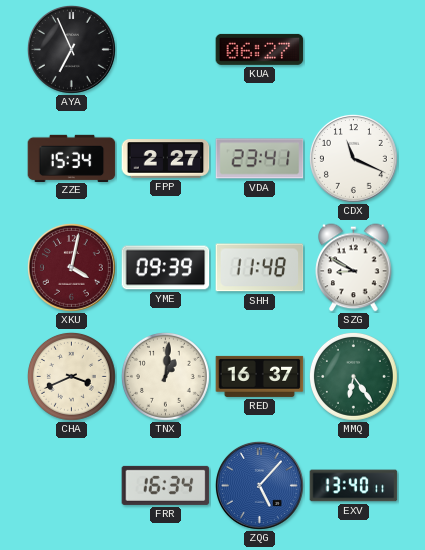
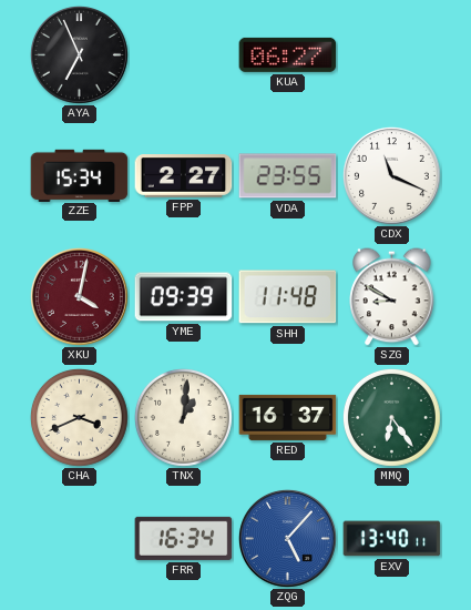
VDA: 23:41 -> 23:55
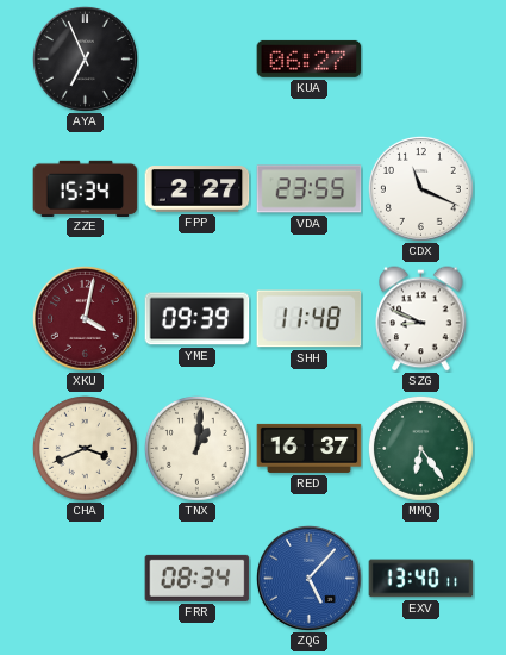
SZG: 8:50 -> 8:49
FRR: 16:34 -> 08:34
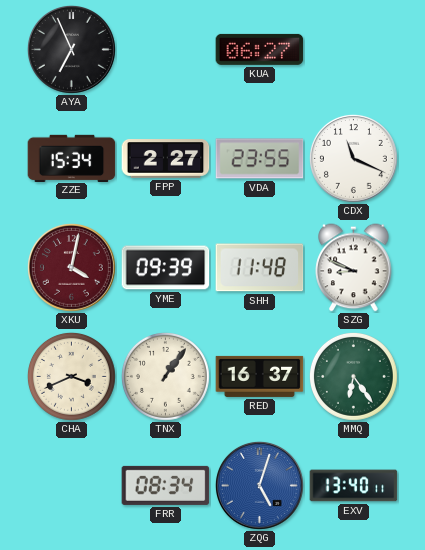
TNX: 1:01 -> 1:06
ZQG: 5:07 -> 5:03
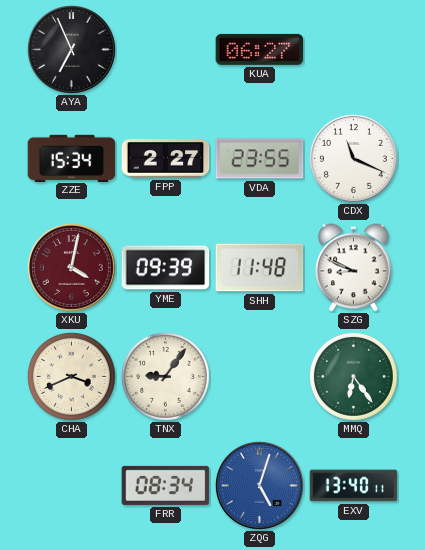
TNX: 1:06 -> 9:06
RED: 16:37 -> none
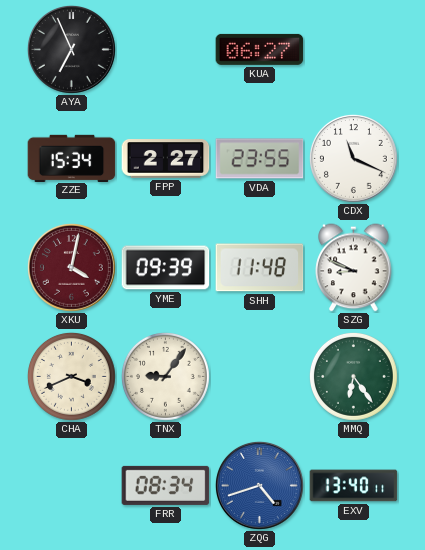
ZQG: 5:03 -> 4:42
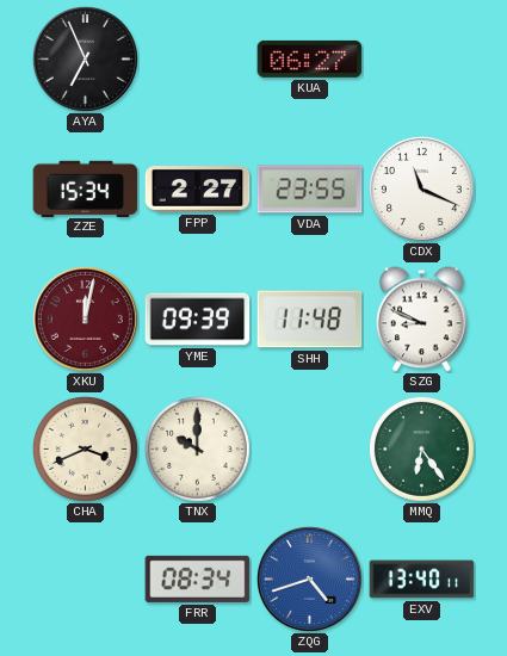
XKU: 4:02 -> 12:02
TNX: 9:06 -> 10:00
